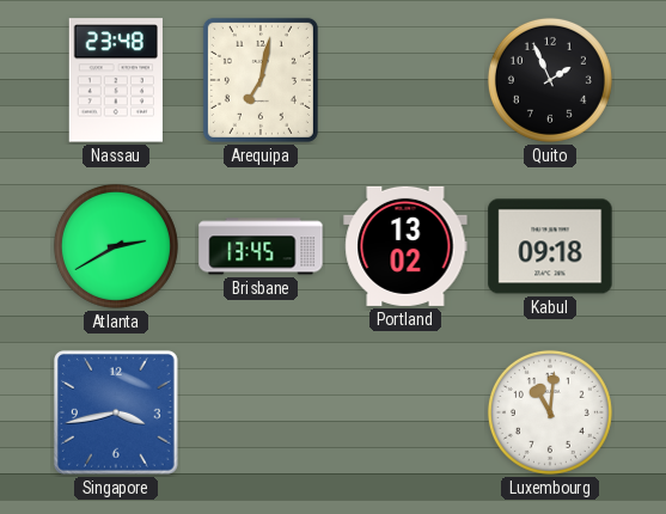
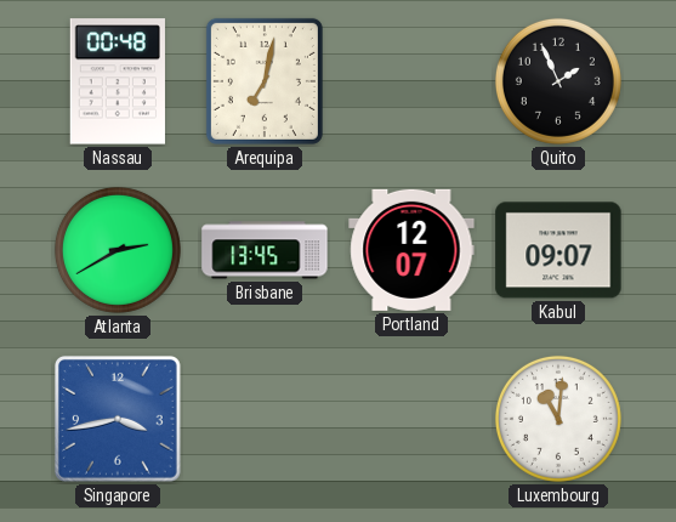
Nassau: 23:48 -> 00:48
Portland: 13:02 -> 12:07
Kabul: 09:18 -> 09:07
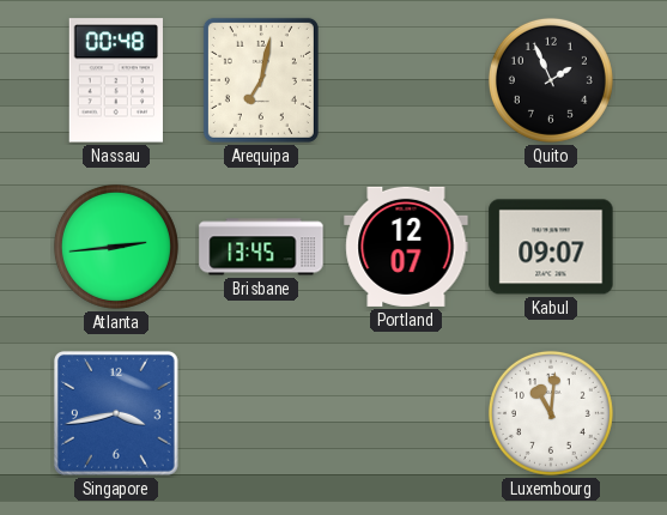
Atlanta: 2:40 -> 2:44
